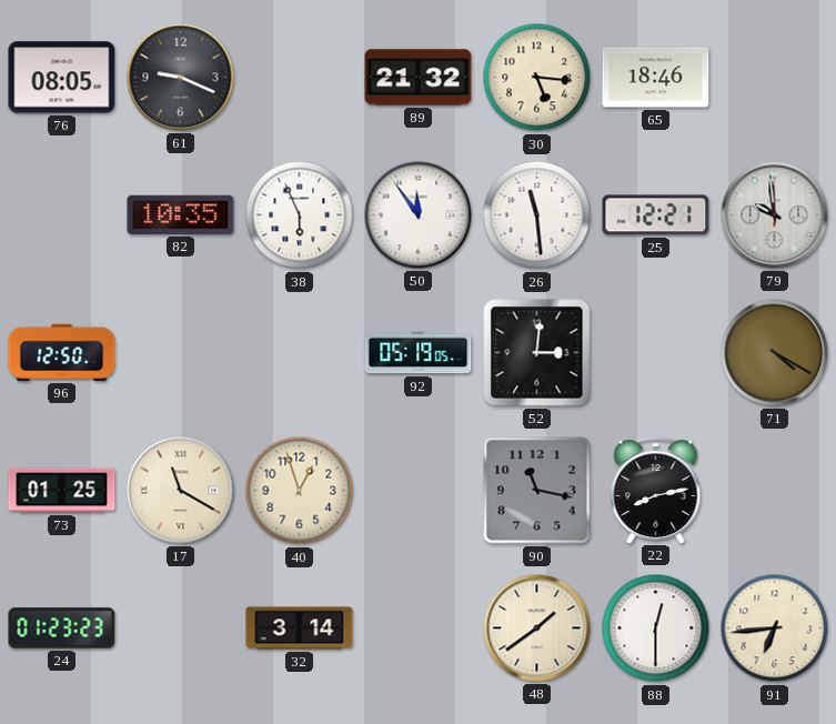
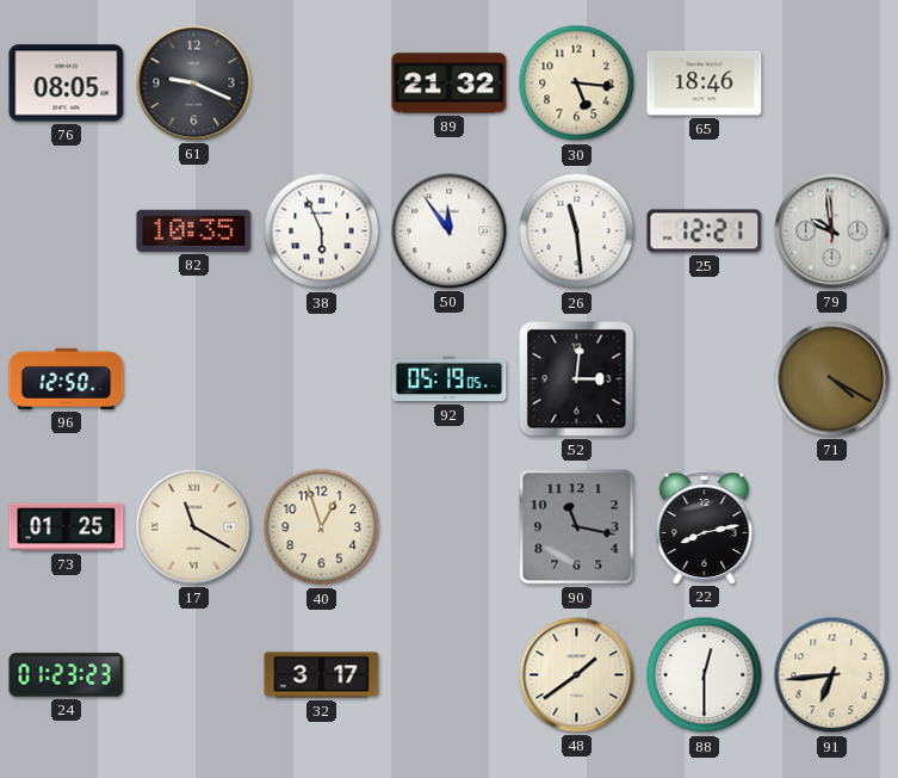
32: 3:14 -> 3:17
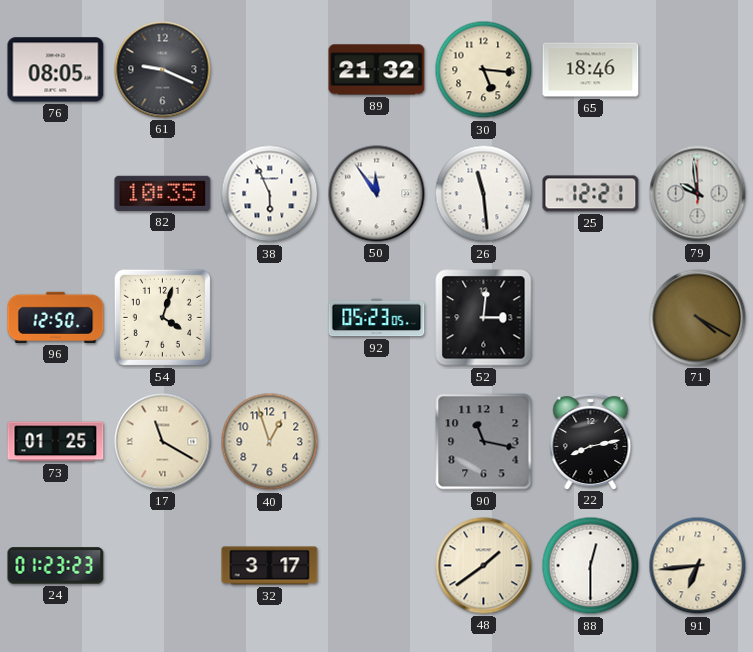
54: none -> 4:03
92: 05:19 -> 05:23
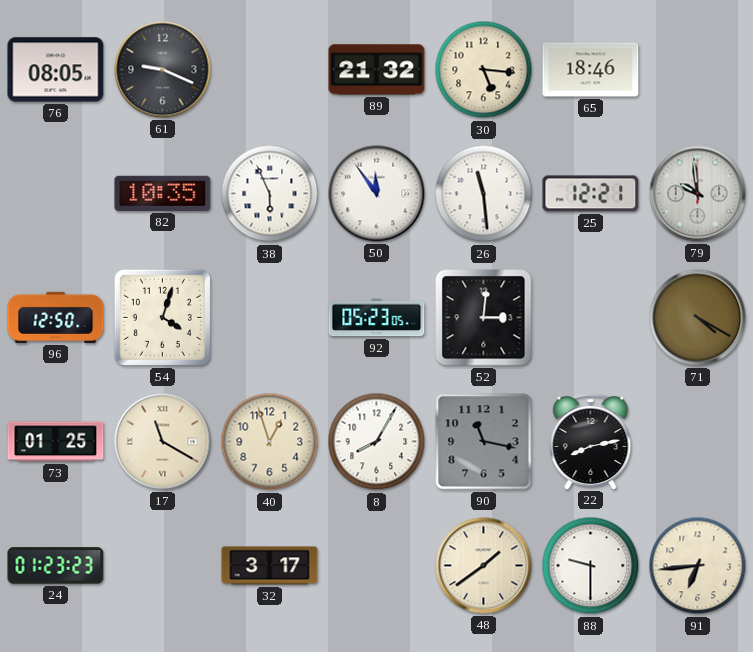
8: none -> 8:05
88: 12:30 -> 9:30
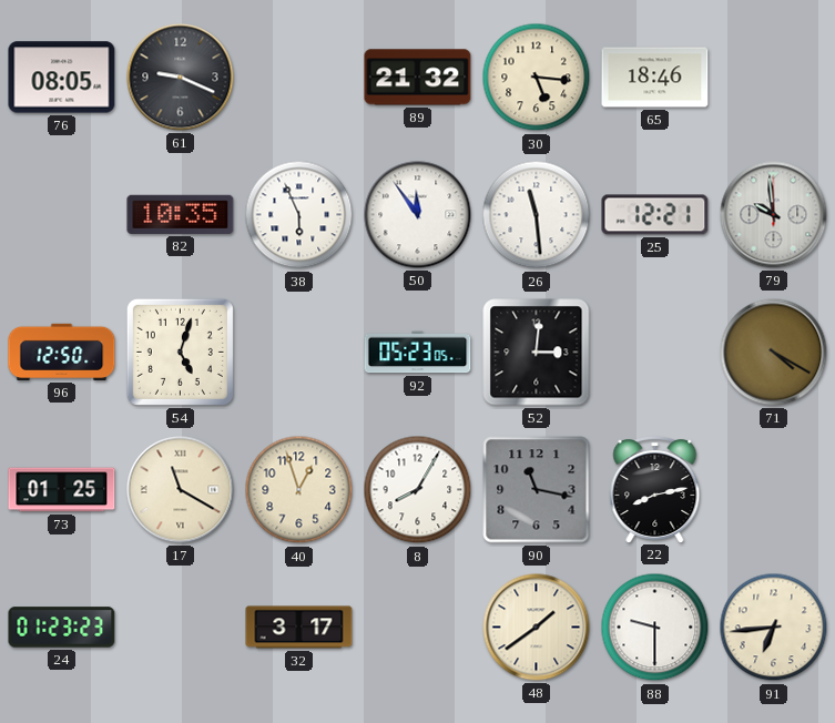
54: 4:03 -> 5:03
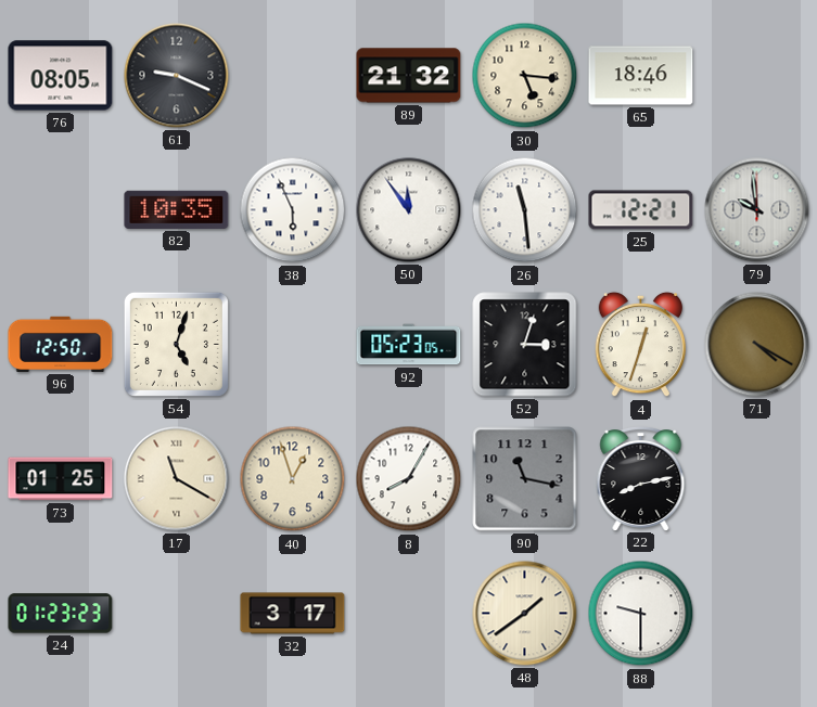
52: 3:01 -> 3:03
4: none -> 12:33
91: 6:44 -> none
